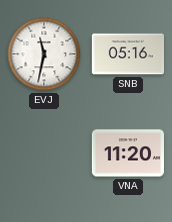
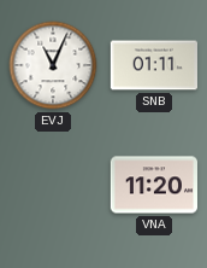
EVJ: 11:32 -> 11:04
SNB: 05:16 -> 01:11
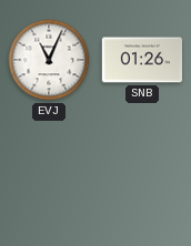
SNB: 01:11 -> 01:26
VNA: 11:20 -> none
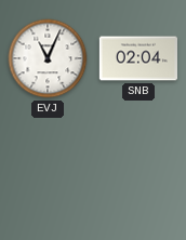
SNB: 01:26 -> 02:04
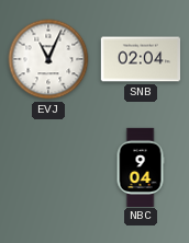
NBC: none -> 9:04
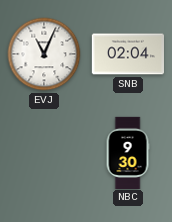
NBC: 9:04 -> 9:30
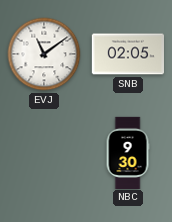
EVJ: 11:04 -> 11:09
SNB: 02:04 -> 02:05
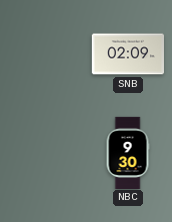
EVJ: 11:09 -> none
SNB: 02:05 -> 02:09
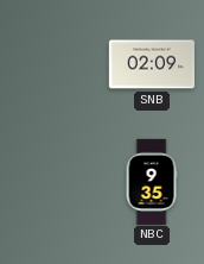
NBC: 9:30 -> 9:35
